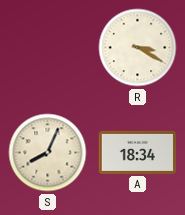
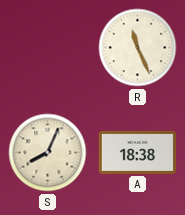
R: 3:20 -> 11:26
A: 18:34 -> 18:38
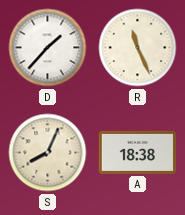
D: none -> 1:37
